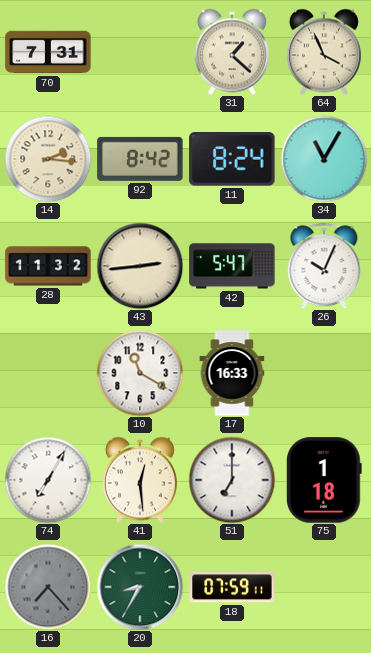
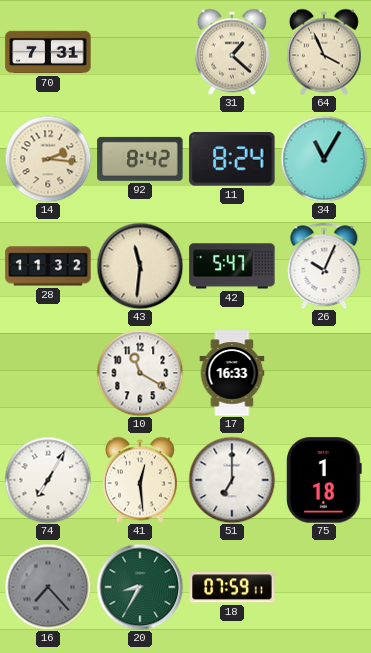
43: 2:44 -> 11:31
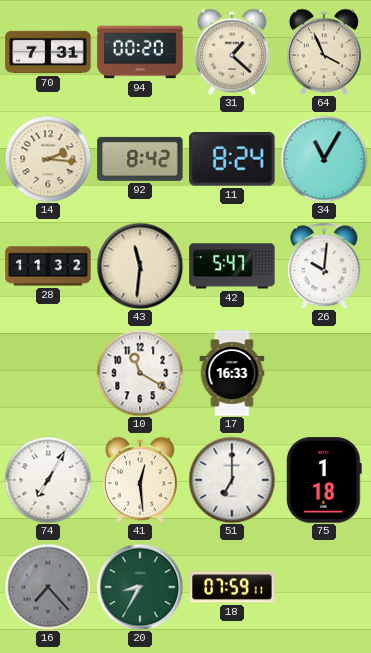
94: none -> 00:20
26: 10:04 -> 10:01
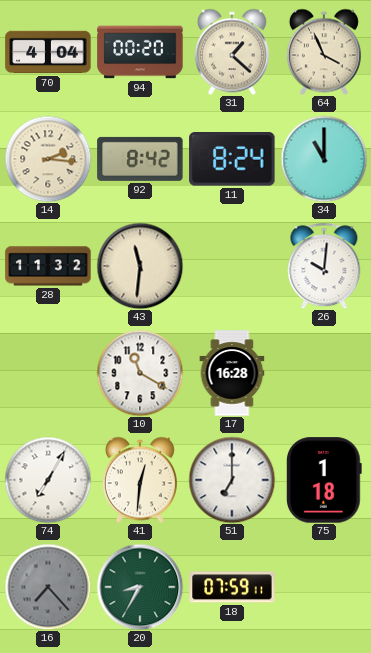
70: 7:31 -> 4:04
34: 11:05 -> 11:00
42: 5:47 -> none
17: 16:33 -> 16:28
41: 12:29 -> 12:31
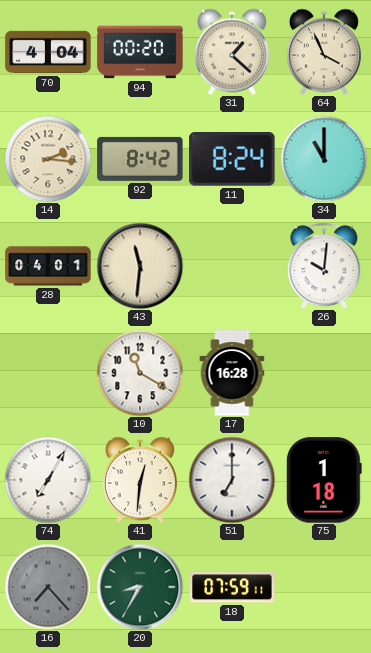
28: 11:32 -> 04:01
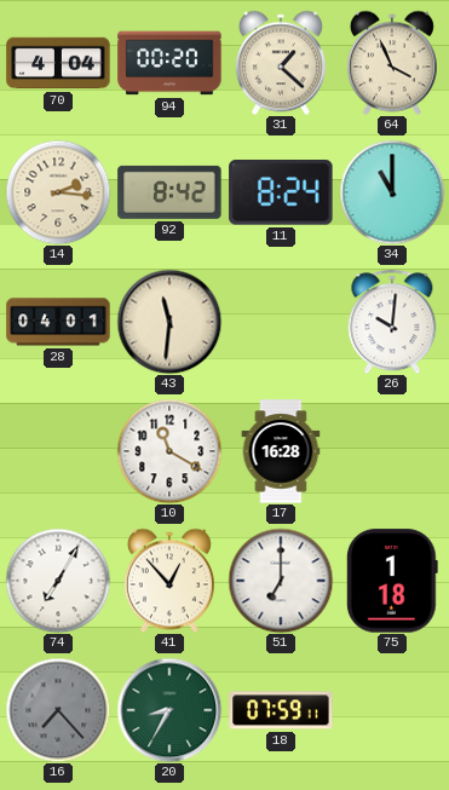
41: 12:31 -> 12:53
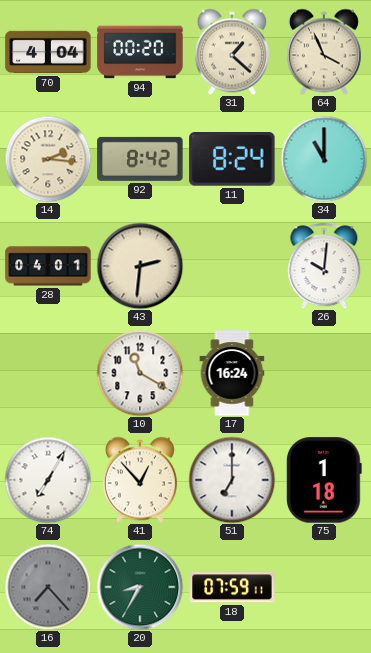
43: 11:31 -> 2:31
17: 16:28 -> 16:24
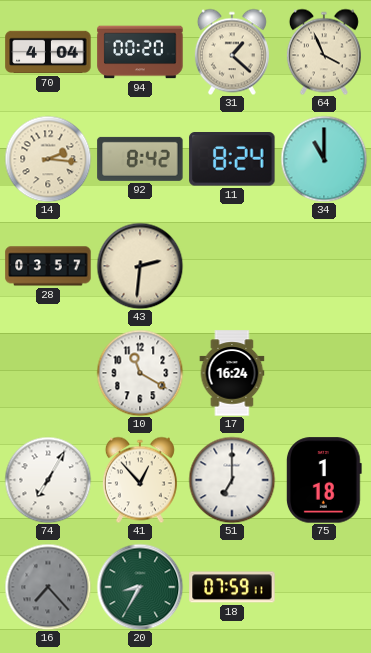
28: 04:01 -> 03:57
26: 10:01 -> none
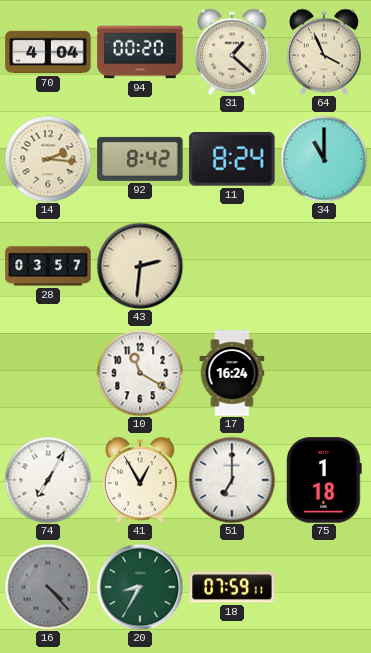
41: 12:53 -> 12:55
16: 7:23 -> 4:23
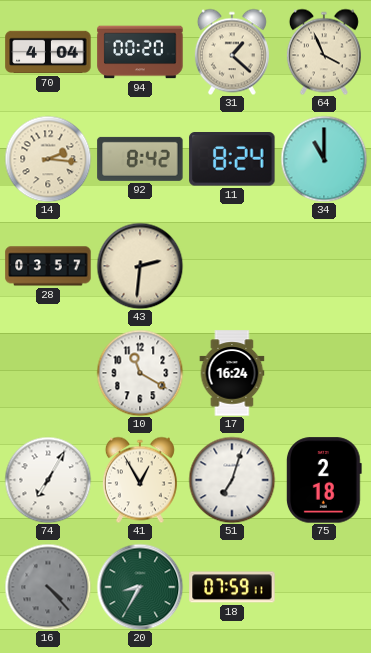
51: 7:00 -> 7:03
75: 1:18 -> 2:18
